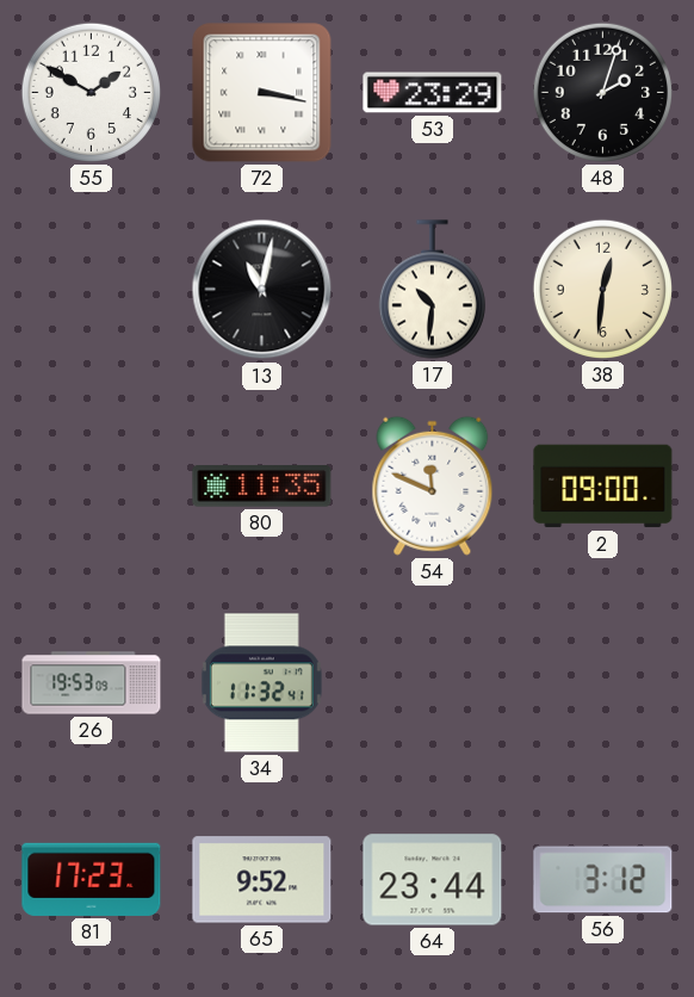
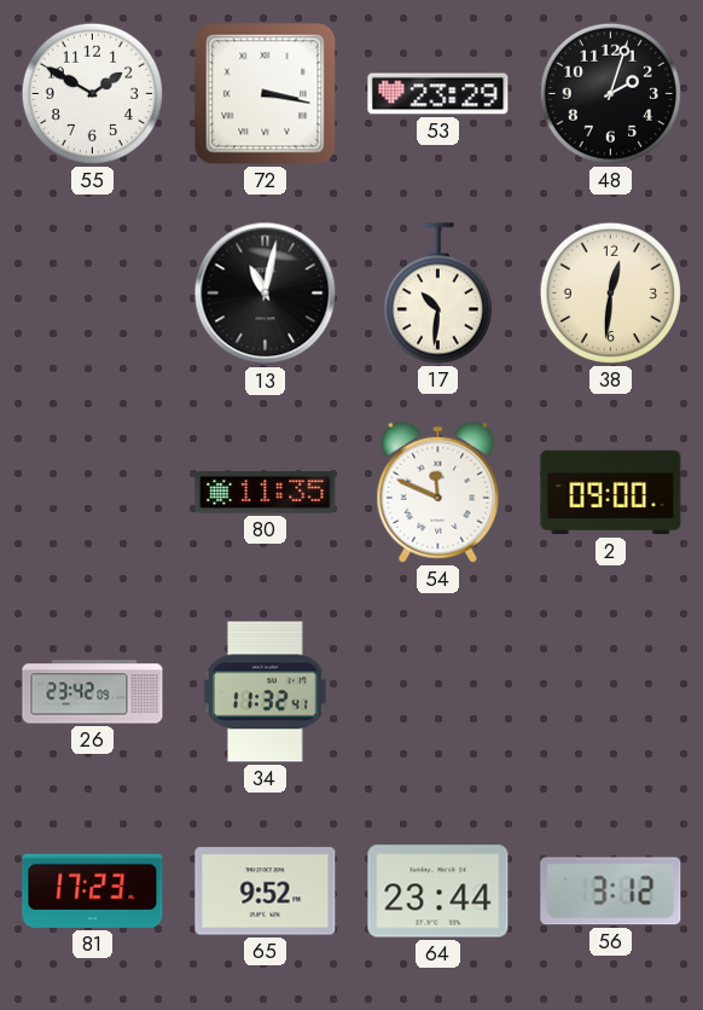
26: 19:53 -> 23:42
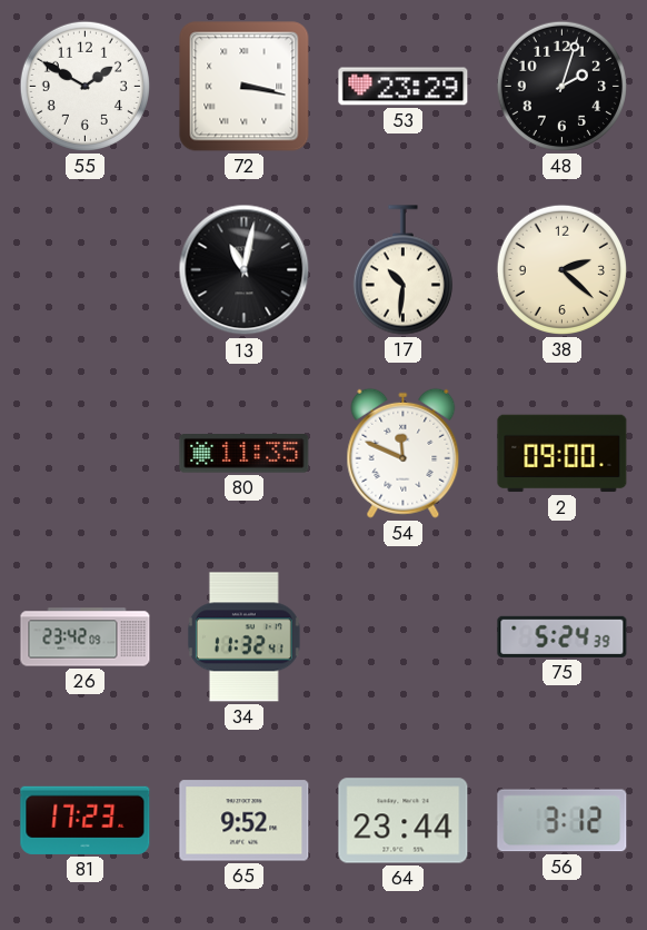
38: 12:31 -> 2:22
75: none -> 5:24
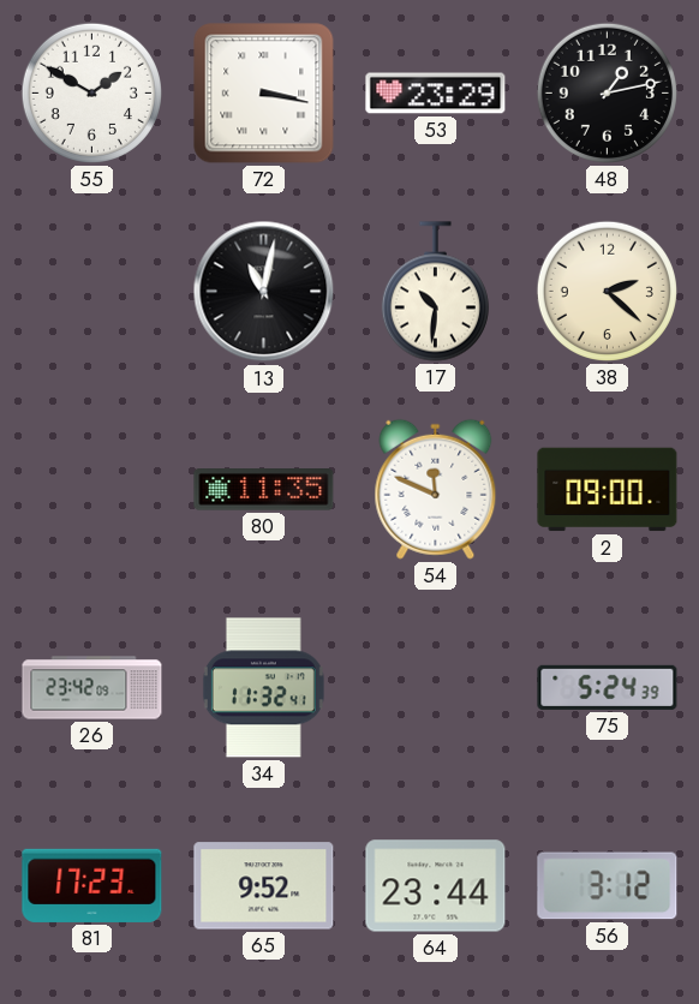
48: 2:03 -> 1:13
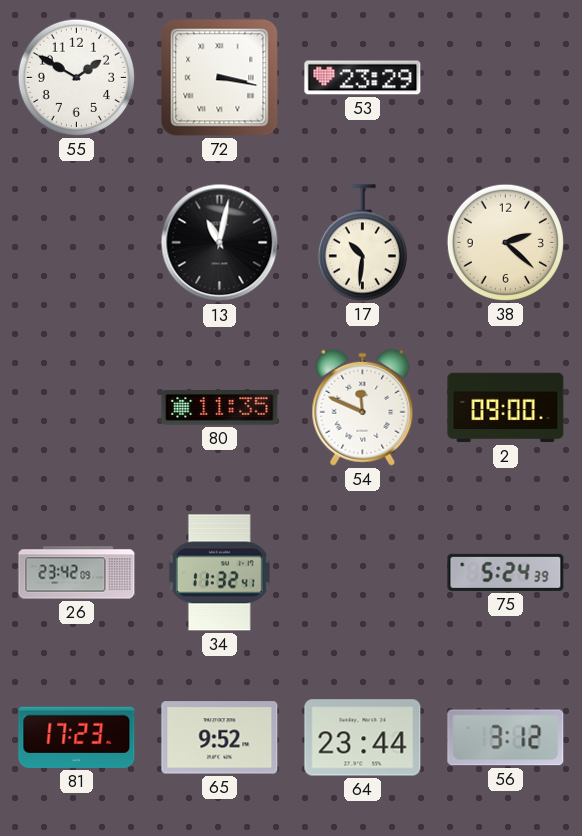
48: 1:13 -> none
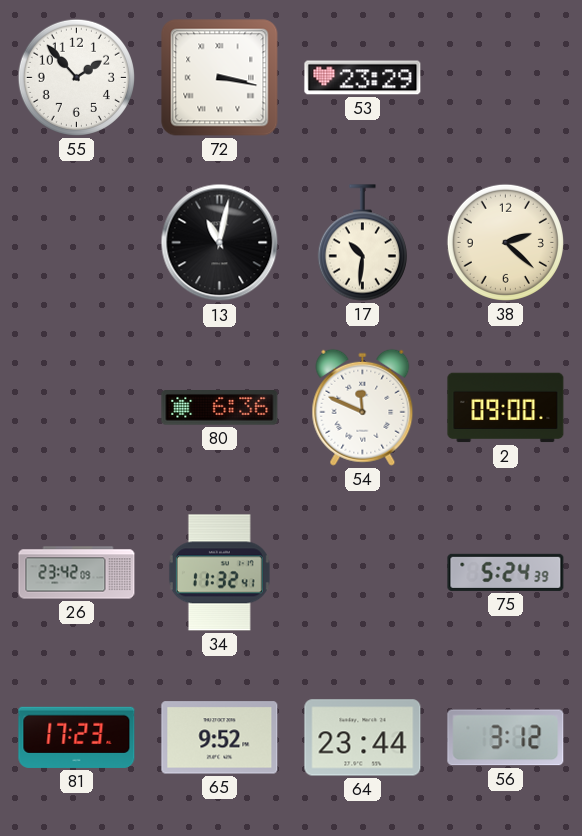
55: 1:50 -> 1:53
80: 11:35 -> 6:36
